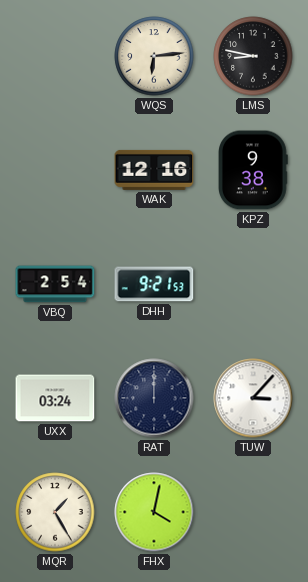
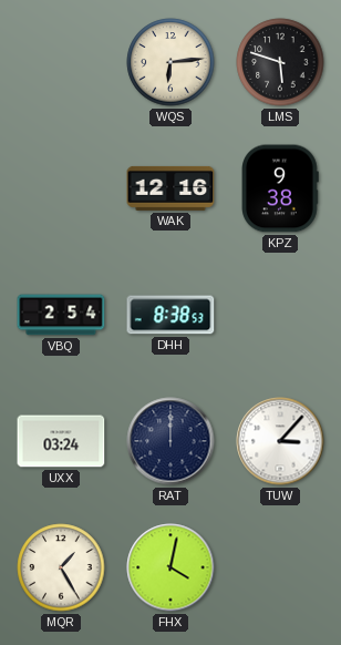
LMS: 8:47 -> 5:48
DHH: 9:21 -> 8:38
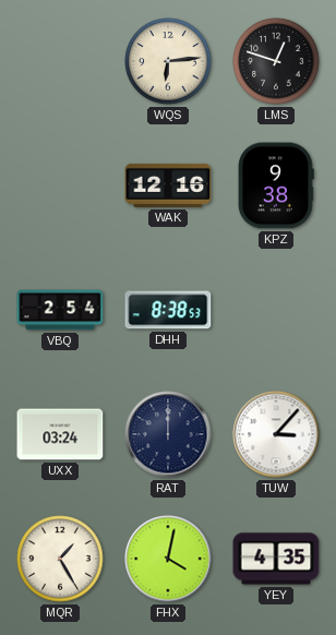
LMS: 5:48 -> 12:48
YEY: none -> 4:35
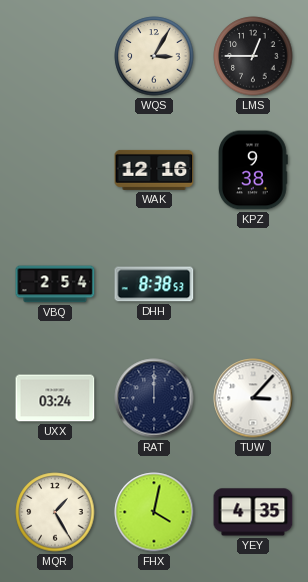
WQS: 6:14 -> 3:05
LMS: 12:48 -> 12:45
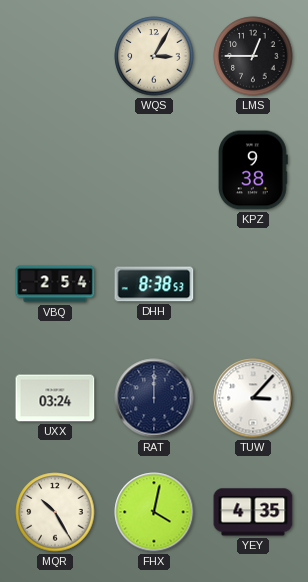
WAK: 12:16 -> none
MQR: 1:25 -> 10:25
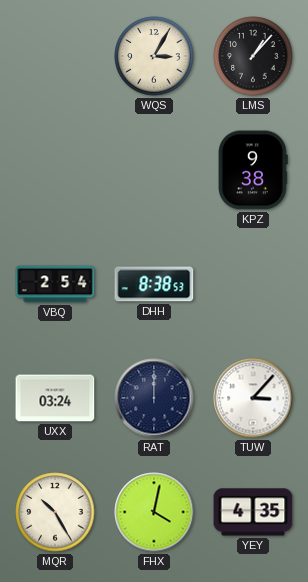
LMS: 12:45 -> 1:07
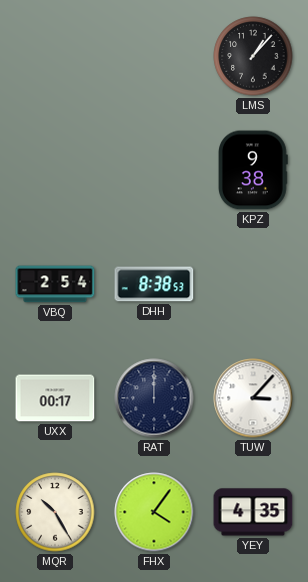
WQS: 3:05 -> none
UXX: 03:24 -> 00:17
FHX: 4:02 -> 4:06
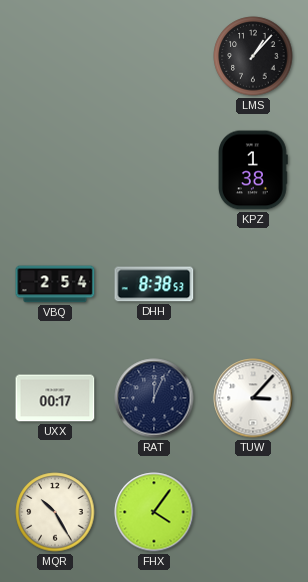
KPZ: 9:38 -> 1:38
RAT: 12:00 -> 12:04
YEY: 4:35 -> none
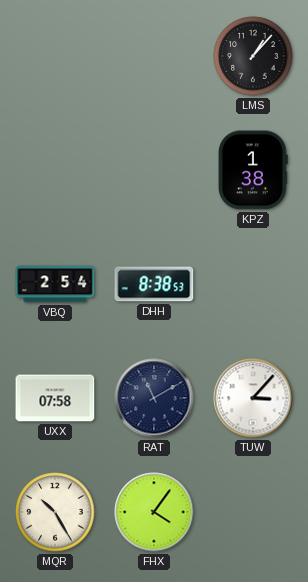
UXX: 00:17 -> 07:58
RAT: 12:04 -> 11:10
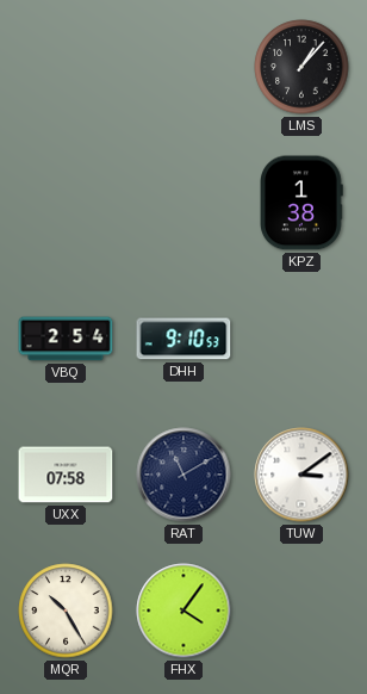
DHH: 8:38 -> 9:10
TUW: 3:07 -> 3:09
